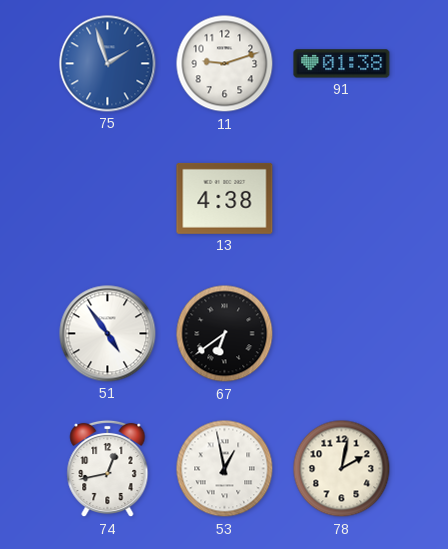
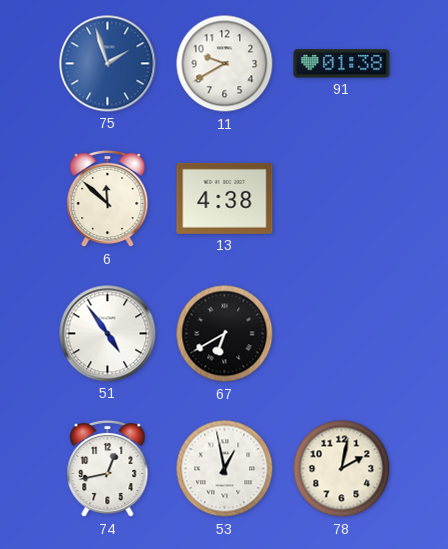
11: 9:12 -> 9:40
6: none -> 11:52
67: 6:39 -> 6:40
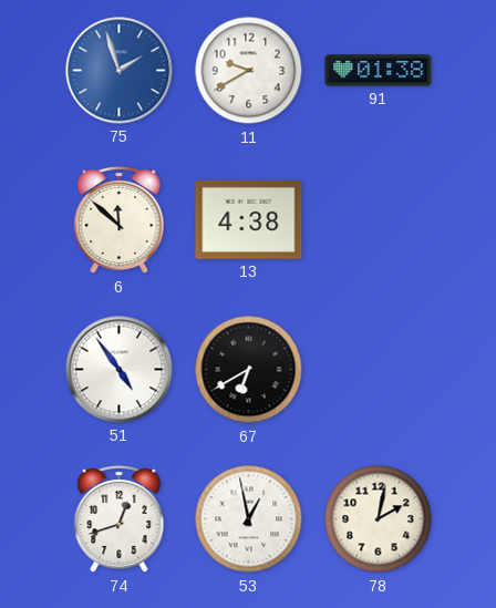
74: 12:43 -> 12:42
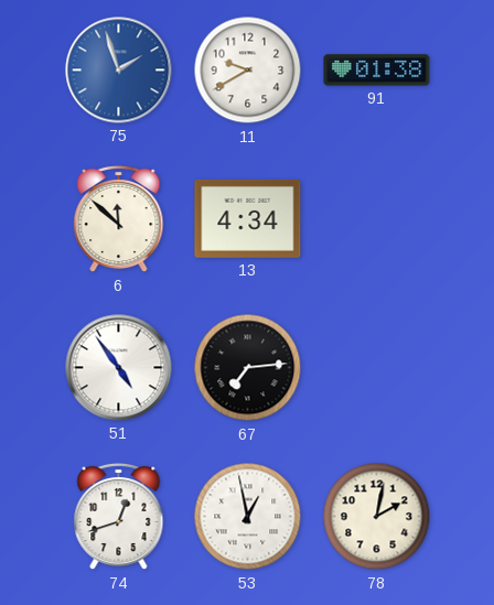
13: 4:38 -> 4:34
67: 6:40 -> 7:14
